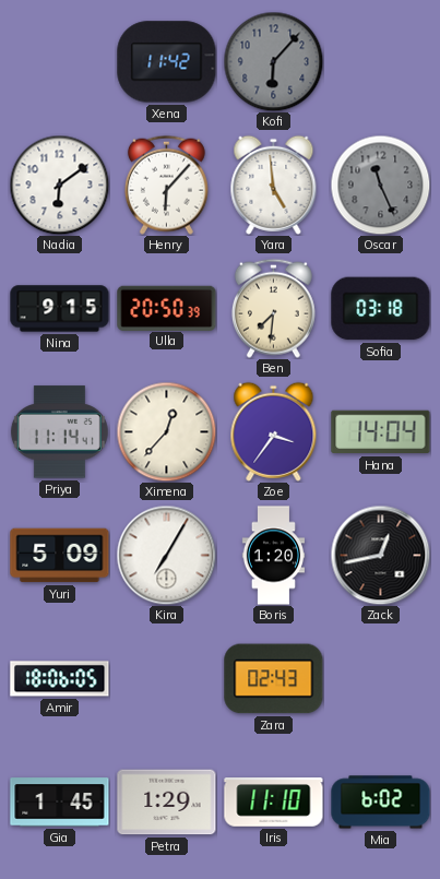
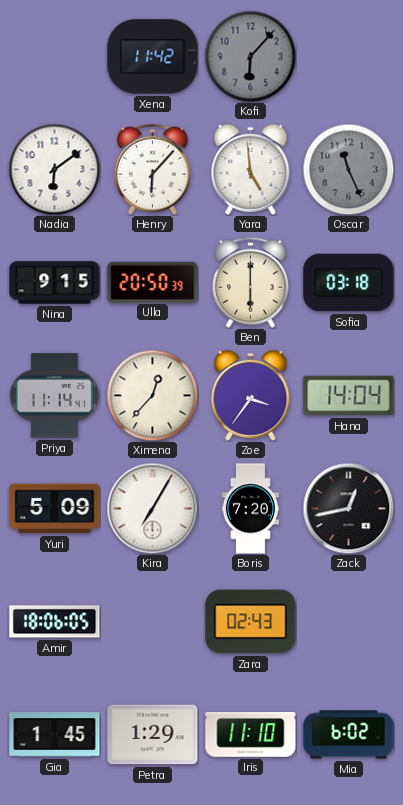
Ben: 7:31 -> 6:00
Boris: 1:20 -> 7:20
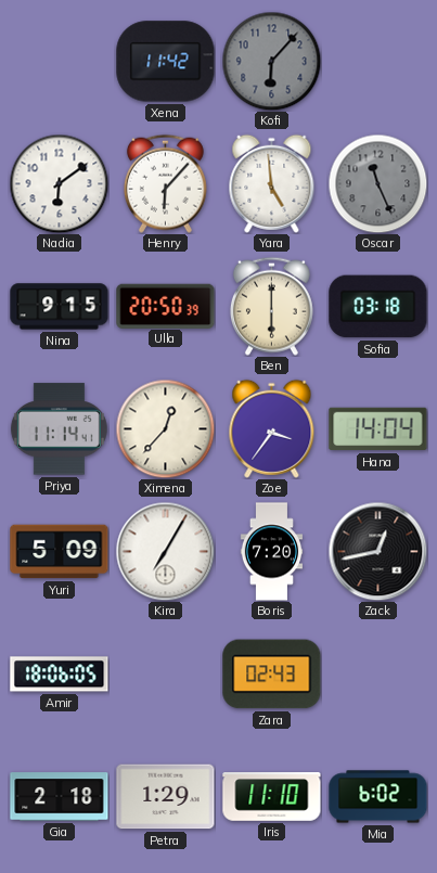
Gia: 1:45 -> 2:18
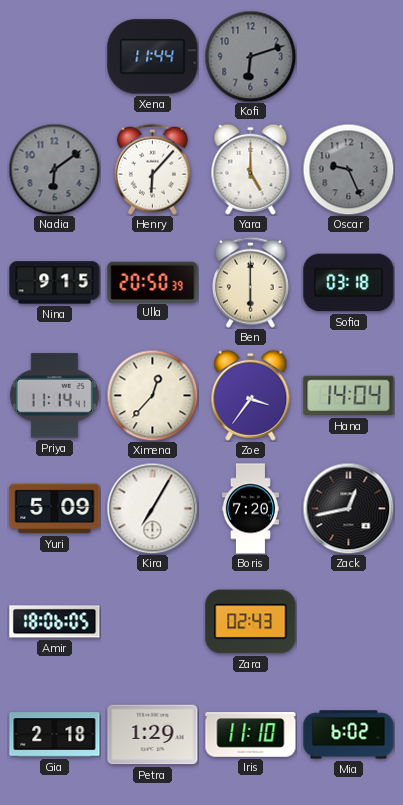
Xena: 11:42 -> 11:44
Kofi: 6:07 -> 6:12
Nadia dial: white -> grey
Yara: 4:59 -> 5:00
Oscar: 11:26 -> 9:26
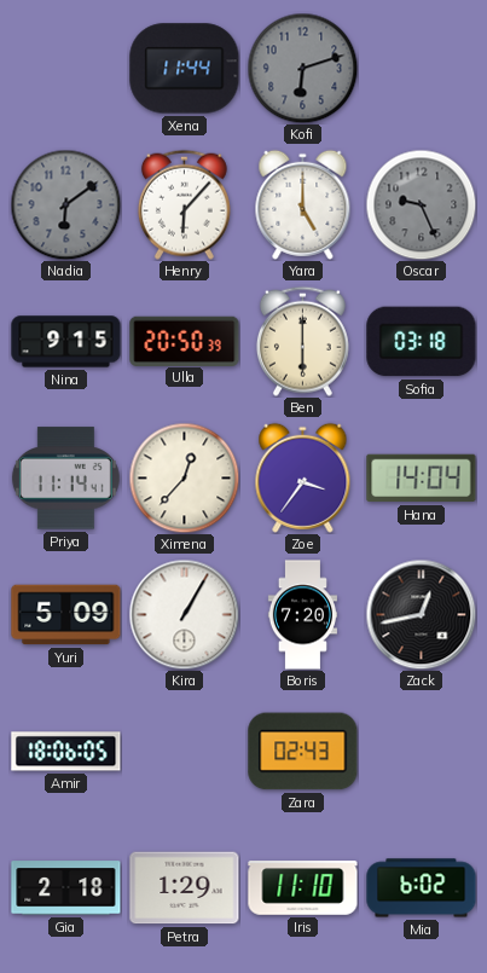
Kira: 7:05 -> 1:05
